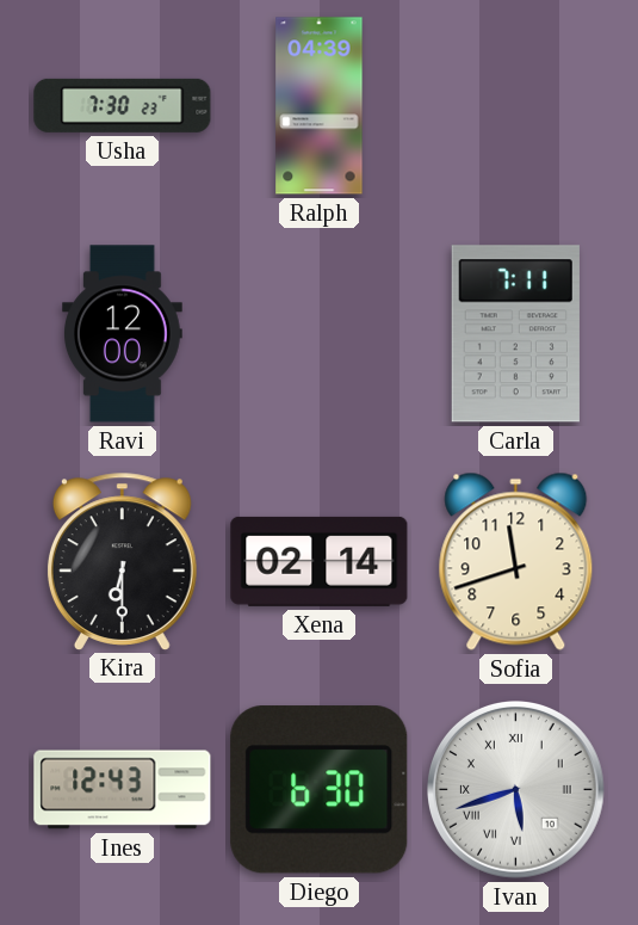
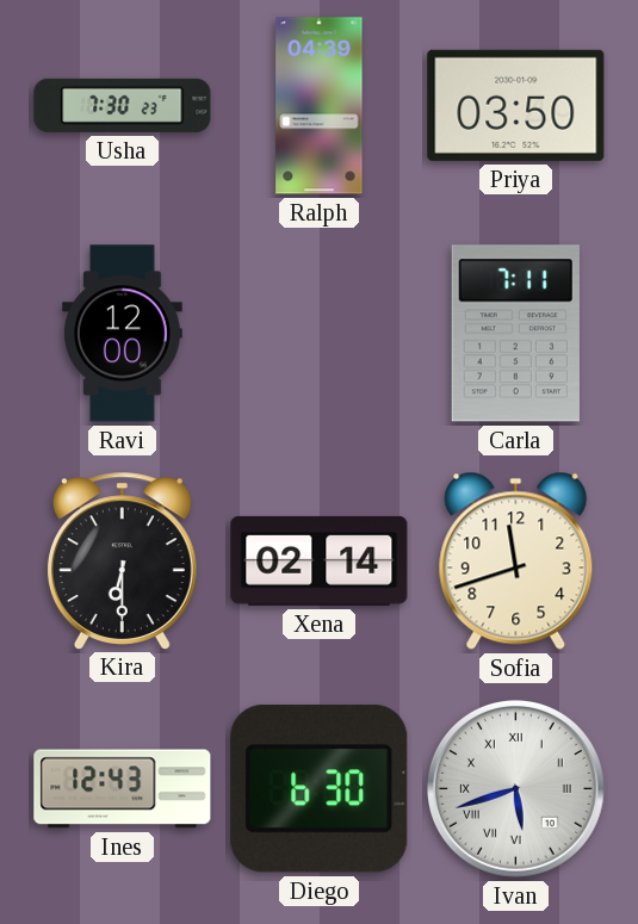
Priya: none -> 03:50
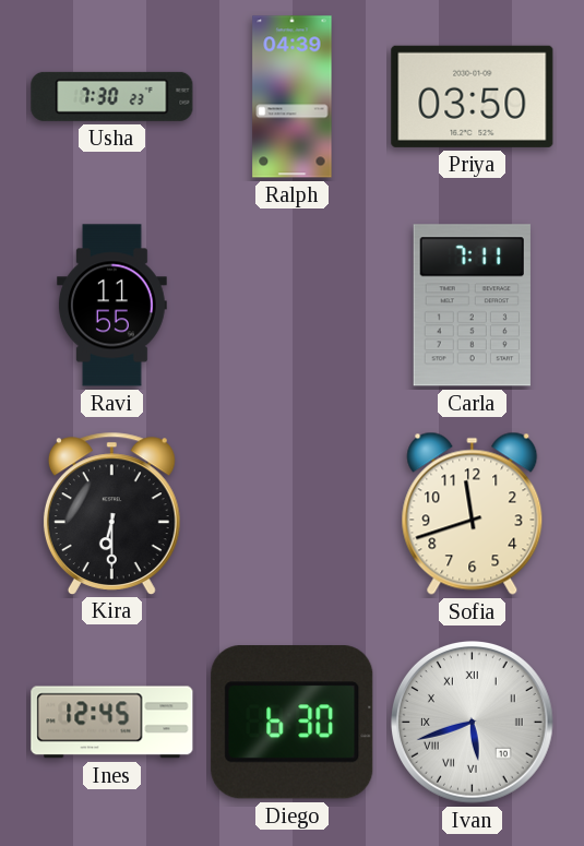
Ravi: 12:00 -> 11:55
Xena: 02:14 -> none
Ines: 12:43 -> 12:45
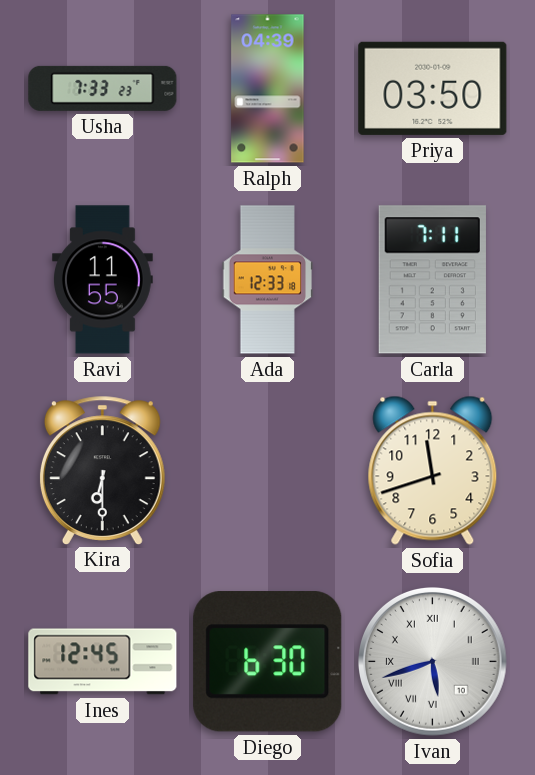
Usha: 7:30 -> 7:33
Ada: none -> 12:33
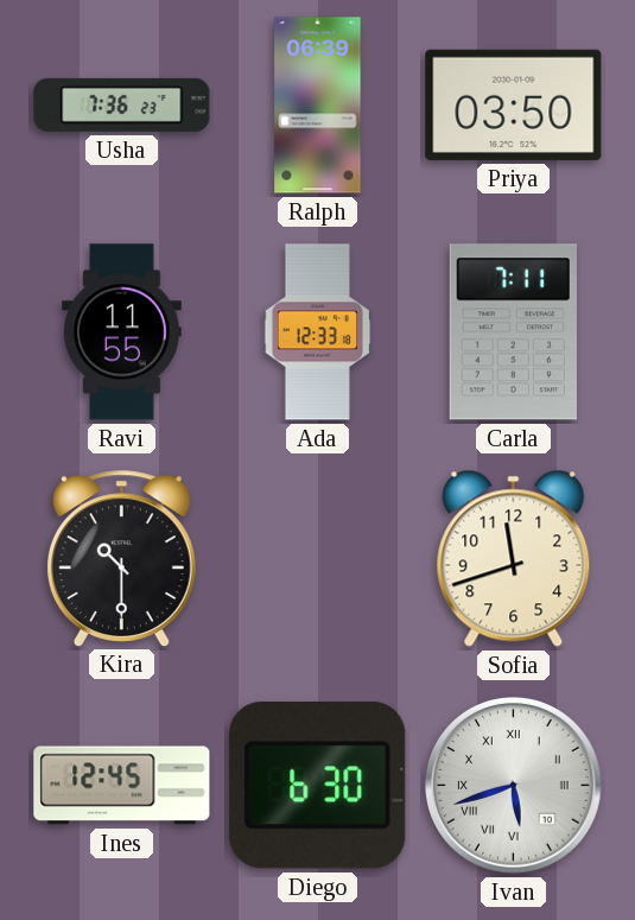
Usha: 7:33 -> 7:36
Ralph: 04:39 -> 06:39
Kira: 6:30 -> 10:30
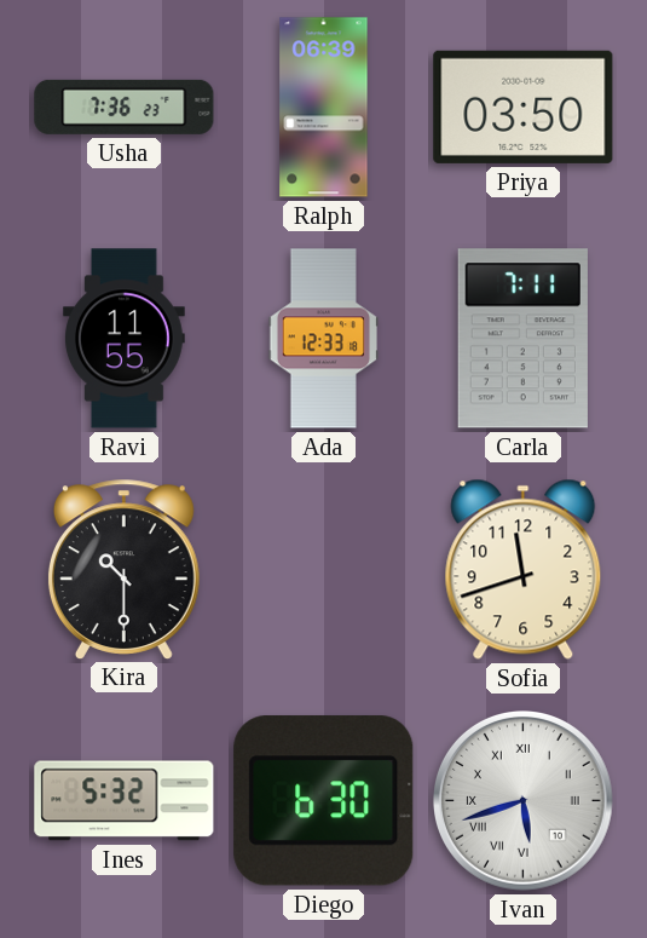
Ines: 12:45 -> 5:32
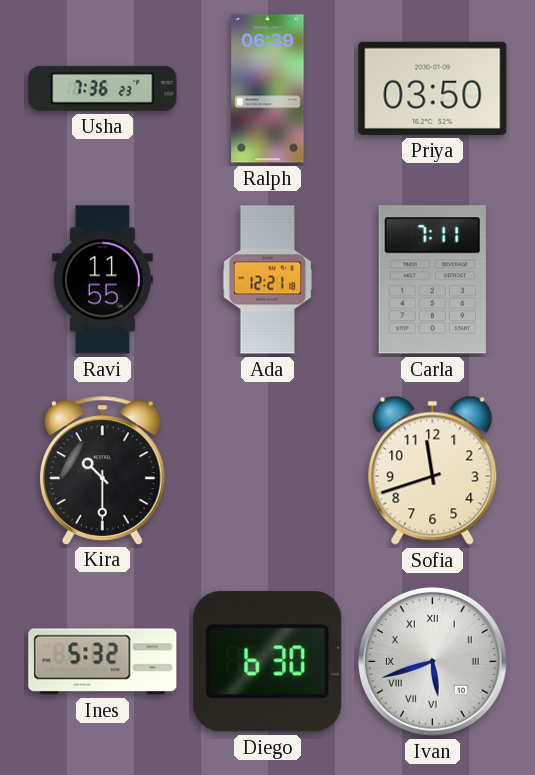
Ada: 12:33 -> 12:21
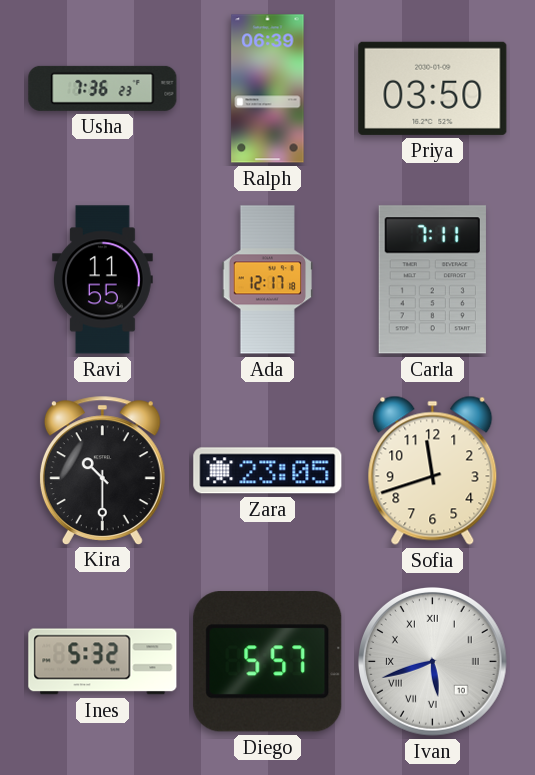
Ada: 12:21 -> 12:17
Zara: none -> 23:05
Diego: 6:30 -> 5:57
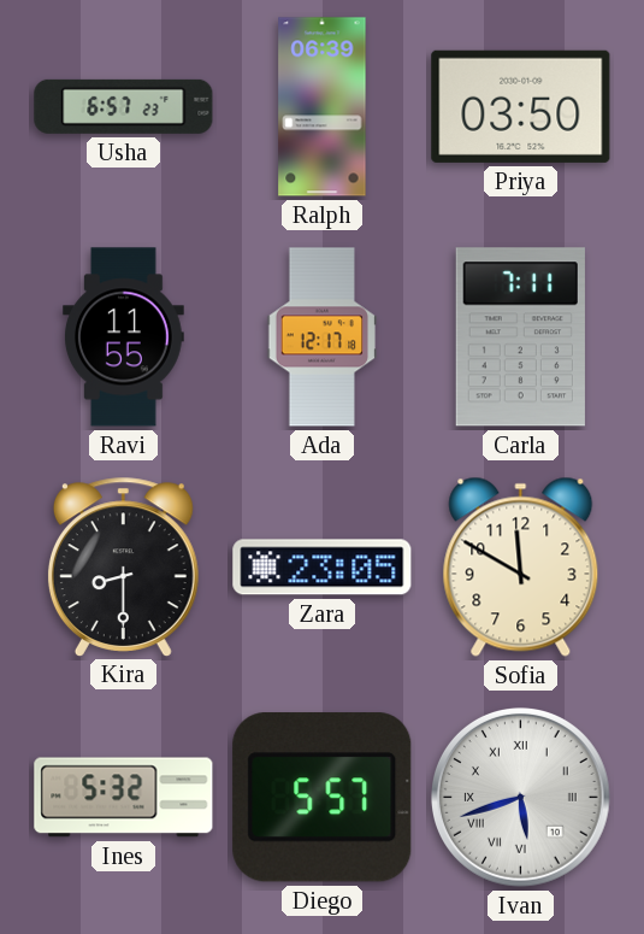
Usha: 7:36 -> 6:57
Kira: 10:30 -> 8:30
Sofia: 11:42 -> 11:50
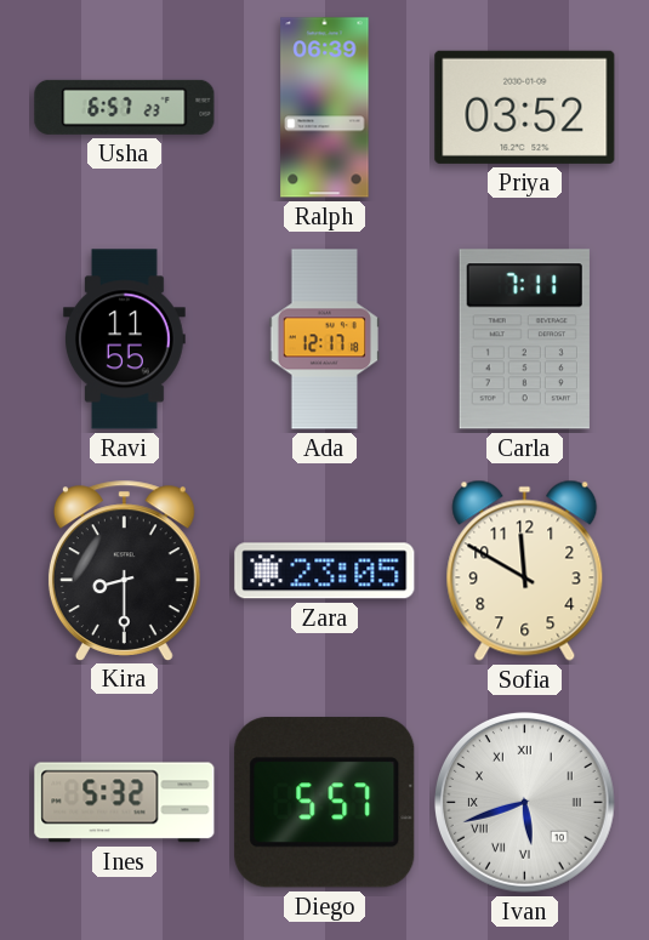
Priya: 03:50 -> 03:52
